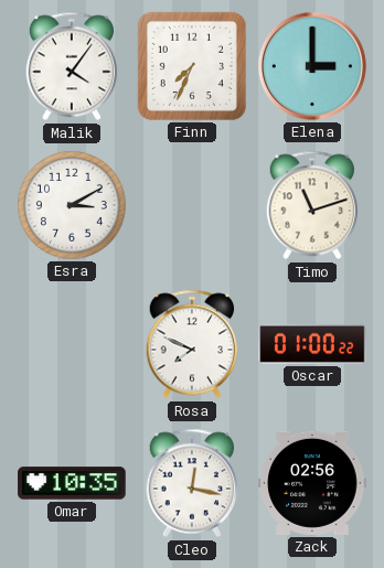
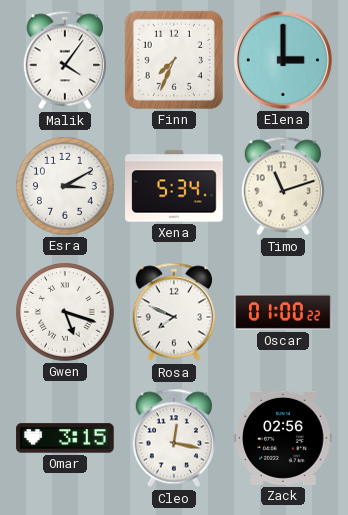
Xena: none -> 5:34
Gwen: none -> 5:18
Omar: 10:35 -> 3:15
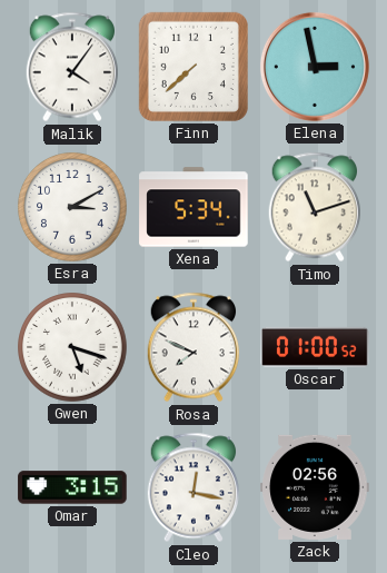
Finn: 7:34 -> 7:38
Elena: 3:00 -> 2:58
Oscar: 01:00:22 -> 01:00:52
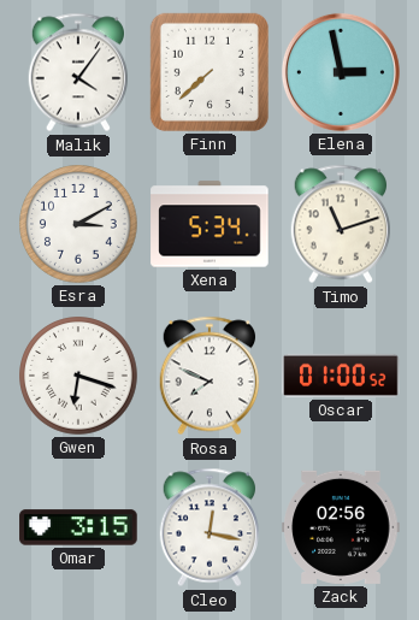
Gwen: 5:18 -> 6:18
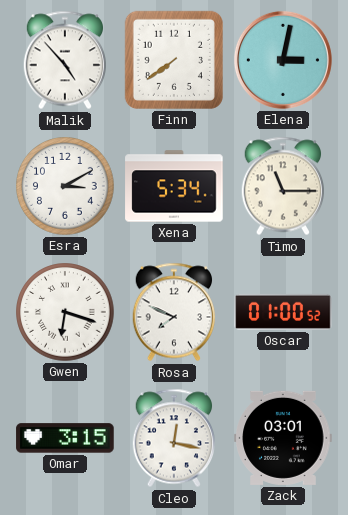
Malik: 4:06 -> 4:53
Finn: 7:38 -> 7:39
Elena: 2:58 -> 3:02
Timo: 11:12 -> 11:15
Zack: 02:56 -> 03:01
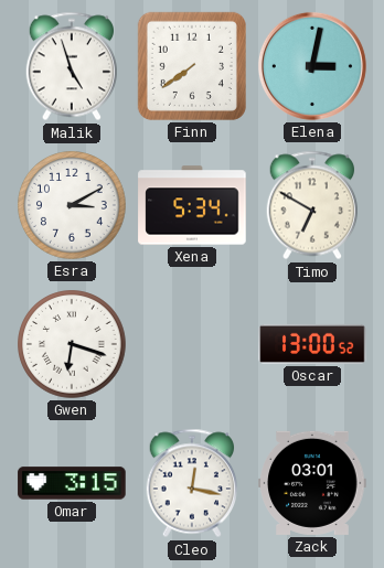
Malik: 4:53 -> 4:57
Timo: 11:15 -> 6:50
Rosa: 7:49 -> none
Oscar: 01:00 -> 13:00
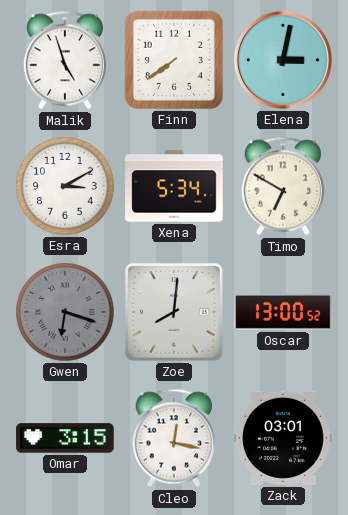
Gwen dial: white -> grey
Zoe: none -> 8:01
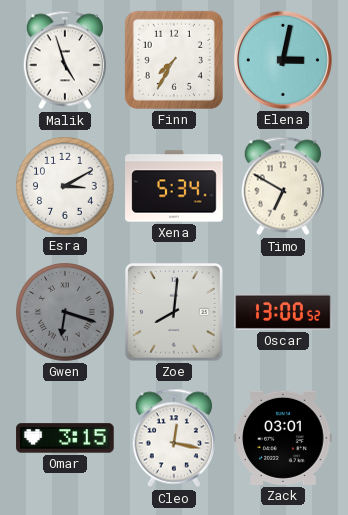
Finn: 7:39 -> 7:35
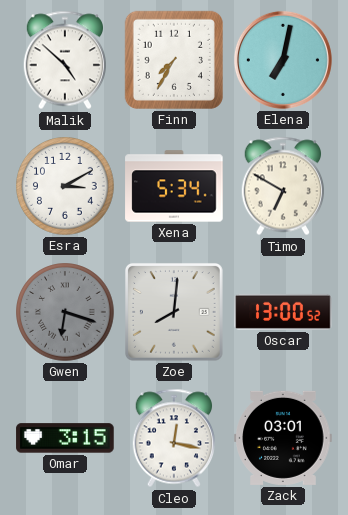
Malik: 4:57 -> 4:52
Elena: 3:02 -> 7:02
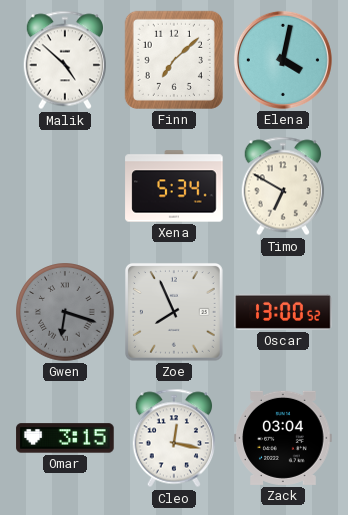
Finn: 7:35 -> 7:08
Elena: 7:02 -> 4:02
Esra: 3:10 -> none
Zoe: 8:01 -> 7:56
Zack: 03:01 -> 03:04
